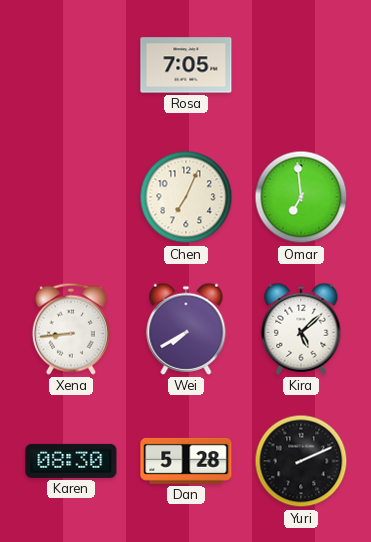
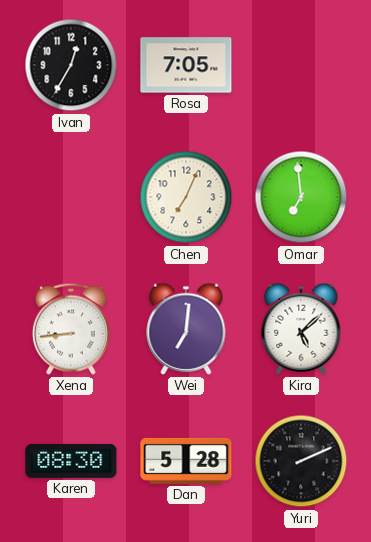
Ivan: none -> 12:35
Wei: 7:40 -> 7:01
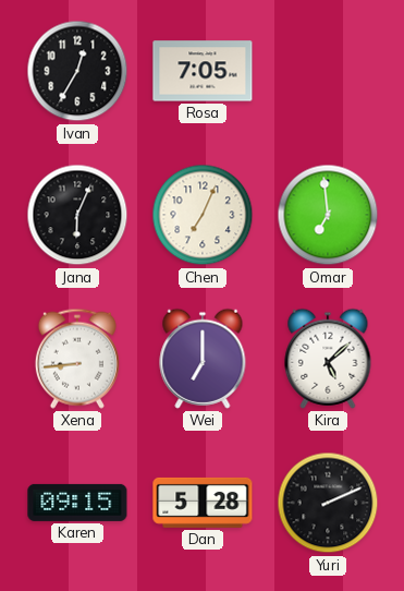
Jana: none -> 6:04
Wei: 7:01 -> 7:00
Karen: 08:30 -> 09:15
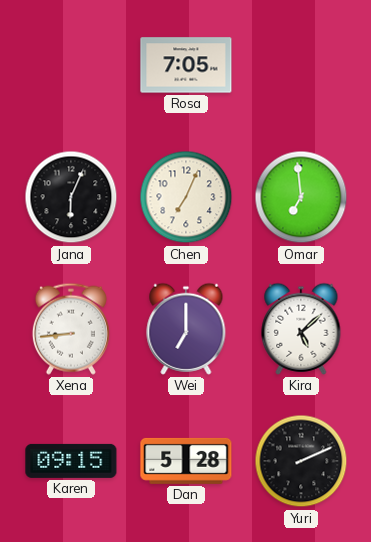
Ivan: 12:35 -> none
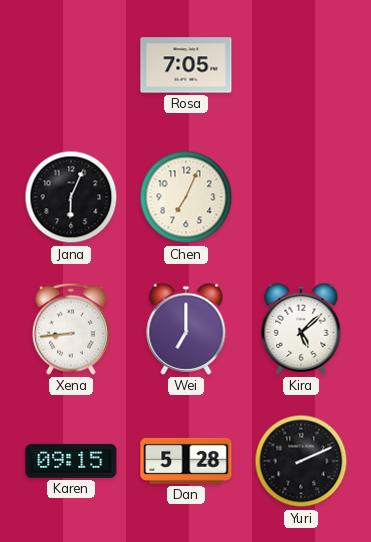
Omar: 6:59 -> none
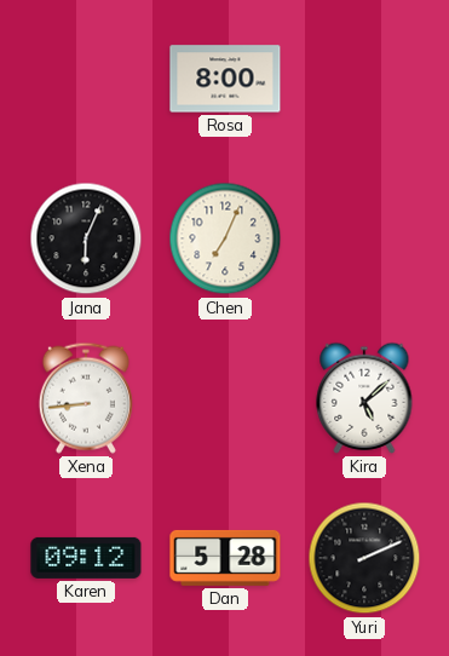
Rosa: 7:05 -> 8:00
Wei: 7:00 -> none
Karen: 09:15 -> 09:12
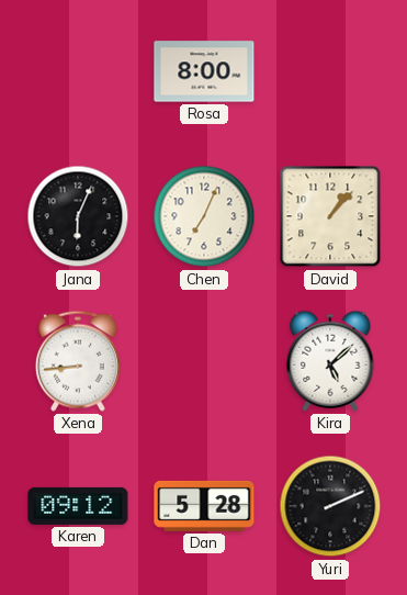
David: none -> 1:07
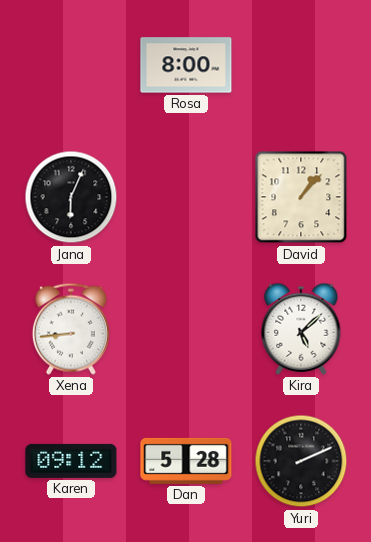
Chen: 7:04 -> none
